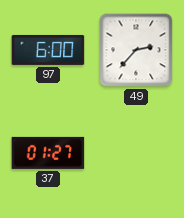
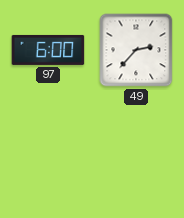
37: 01:27 -> none
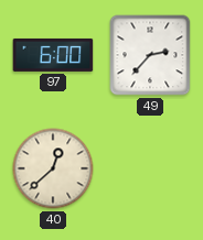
40: none -> 12:38
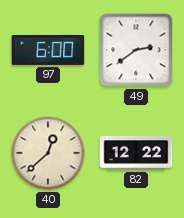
49: 2:37 -> 2:39
82: none -> 12:22
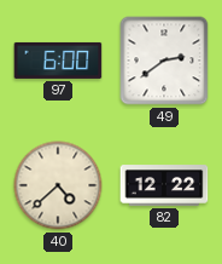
40: 12:38 -> 4:38
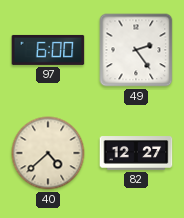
49: 2:39 -> 2:24
82: 12:22 -> 12:27
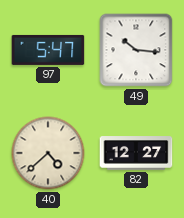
97: 6:00 -> 5:47
49: 2:24 -> 10:16
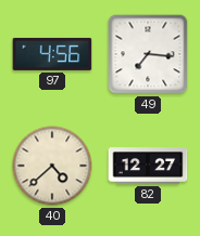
97: 5:47 -> 4:56
49: 10:16 -> 7:16
